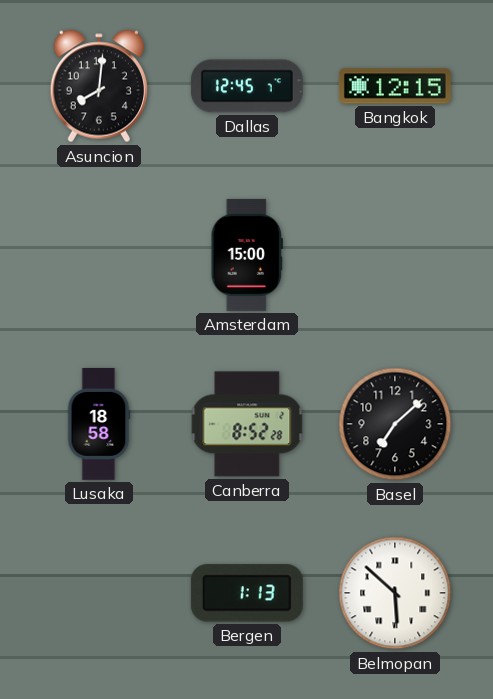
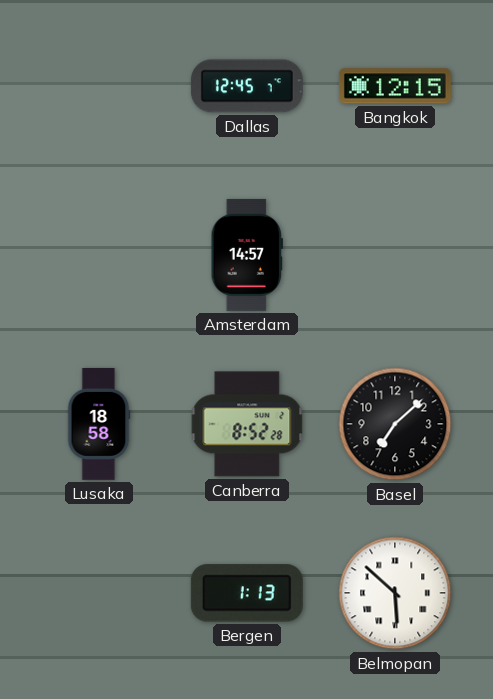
Asuncion: 8:01 -> none
Amsterdam: 15:00 -> 14:57
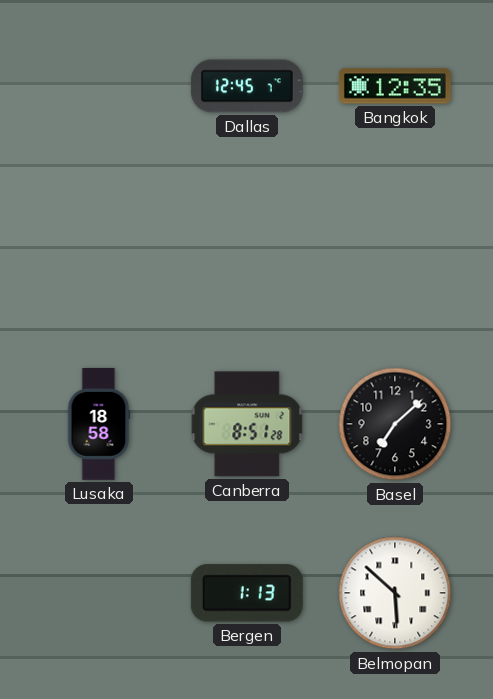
Bangkok: 12:15 -> 12:35
Amsterdam: 14:57 -> none
Canberra: 8:52 -> 8:51
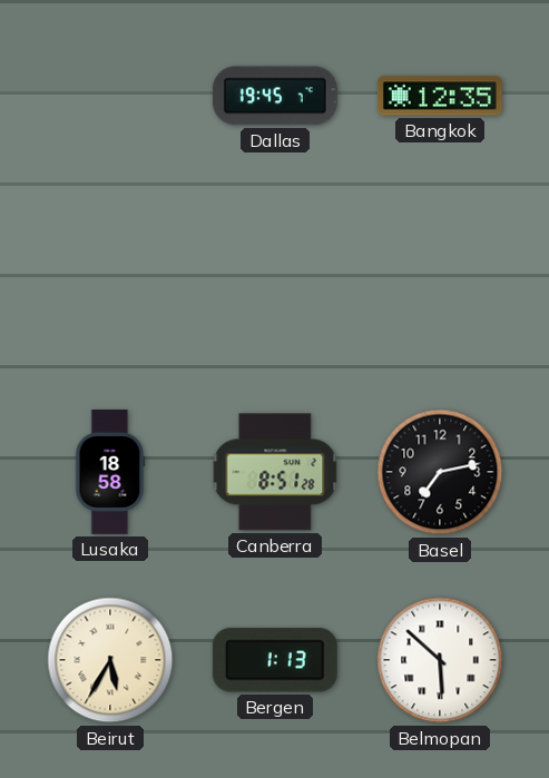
Dallas: 12:45 -> 19:45
Basel: 7:08 -> 7:13
Beirut: none -> 5:35
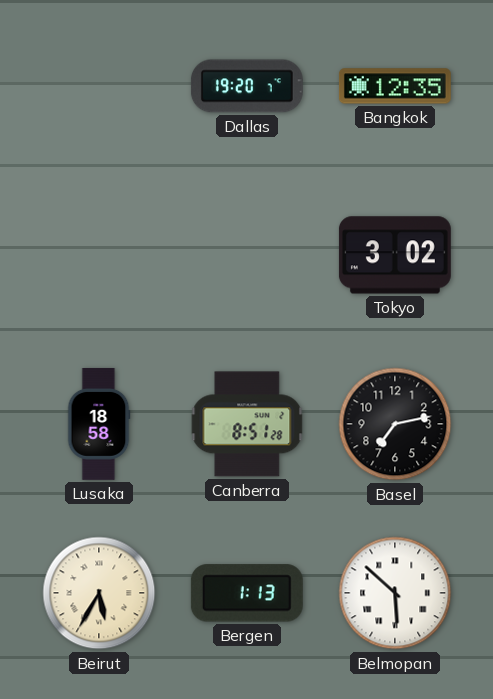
Dallas: 19:45 -> 19:20
Tokyo: none -> 3:02
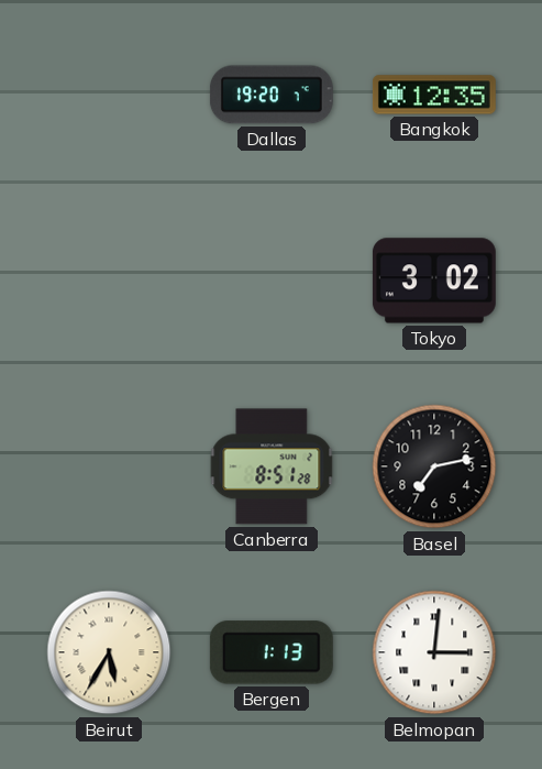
Lusaka: 18:58 -> none
Belmopan: 5:52 -> 3:01
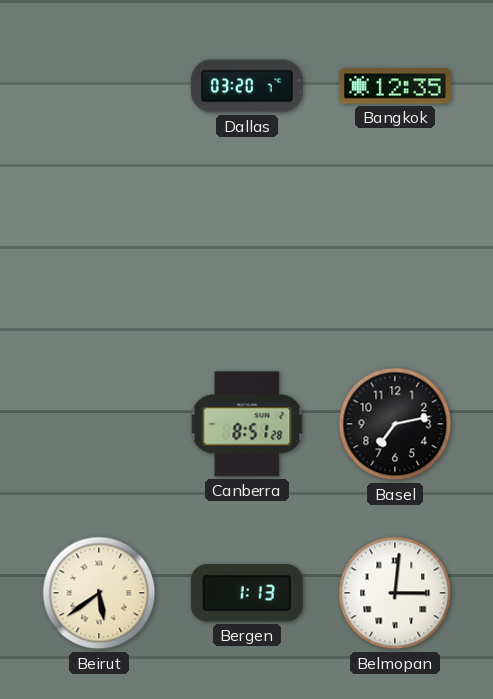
Dallas: 19:20 -> 03:20
Tokyo: 3:02 -> none
Beirut: 5:35 -> 5:39
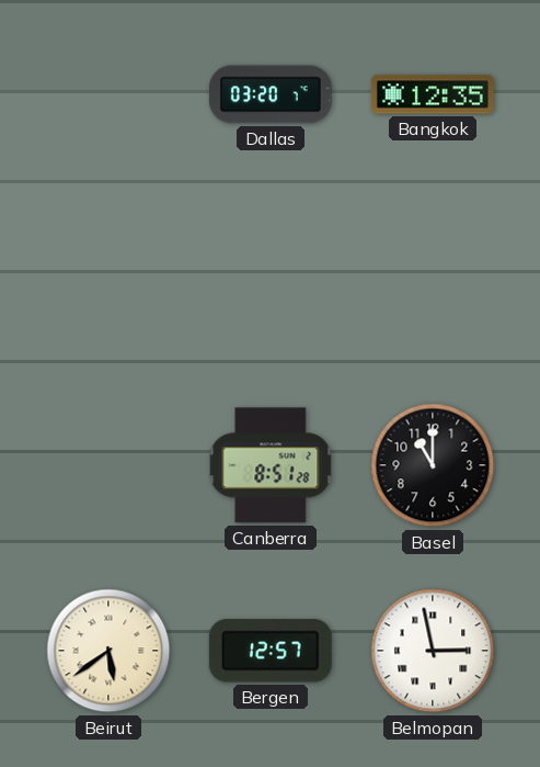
Basel: 7:13 -> 11:00
Bergen: 1:13 -> 12:57
Belmopan: 3:01 -> 2:58
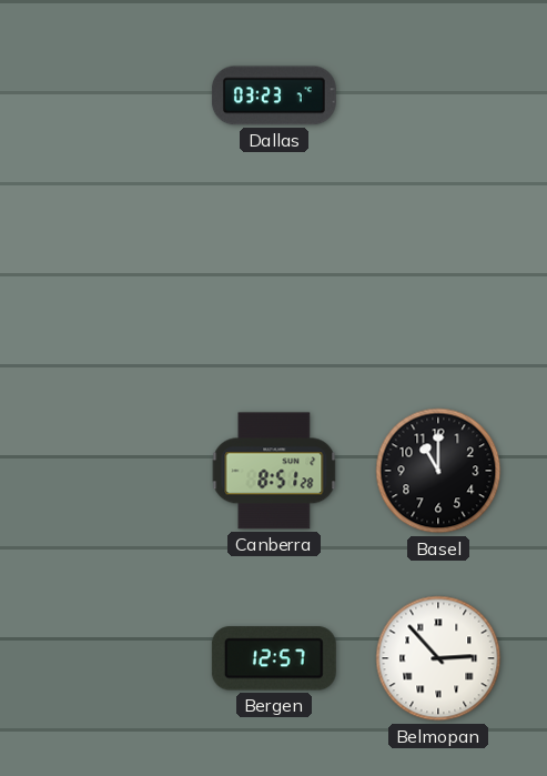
Dallas: 03:20 -> 03:23
Bangkok: 12:35 -> none
Beirut: 5:39 -> none
Belmopan: 2:58 -> 2:53
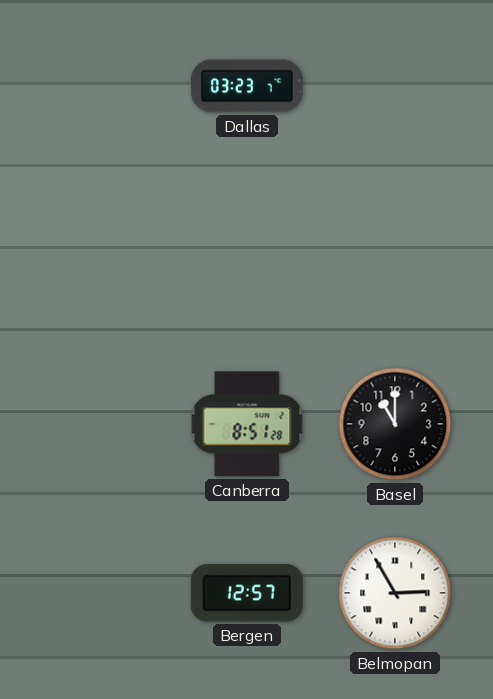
Belmopan: 2:53 -> 2:55
